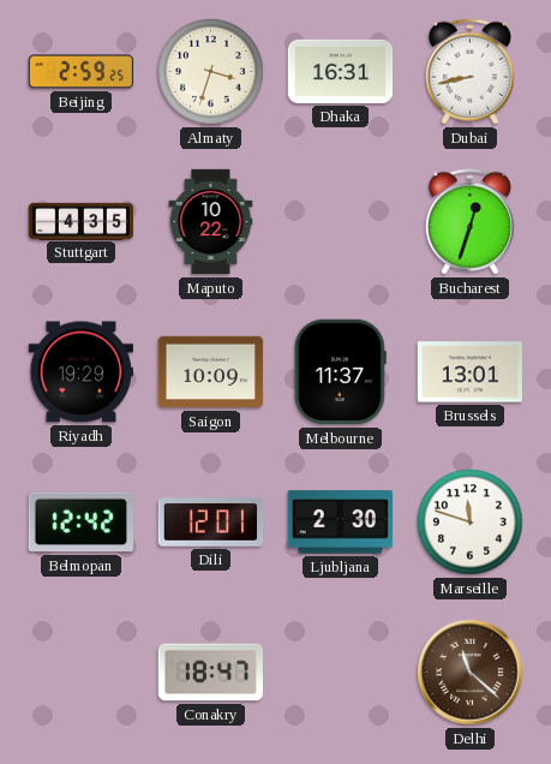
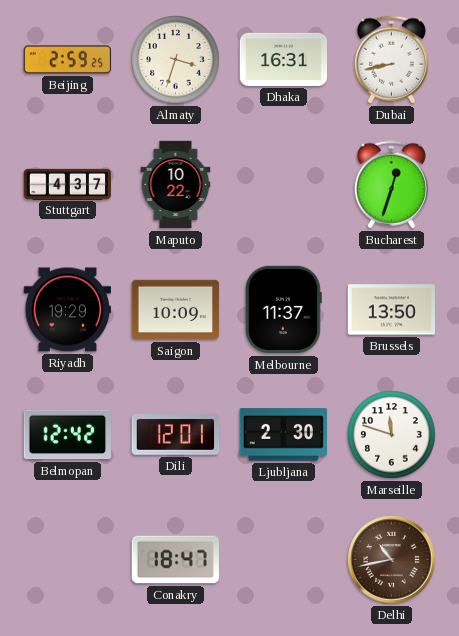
Stuttgart: 4:35 -> 4:37
Brussels: 13:01 -> 13:50
Delhi: 11:22 -> 10:43
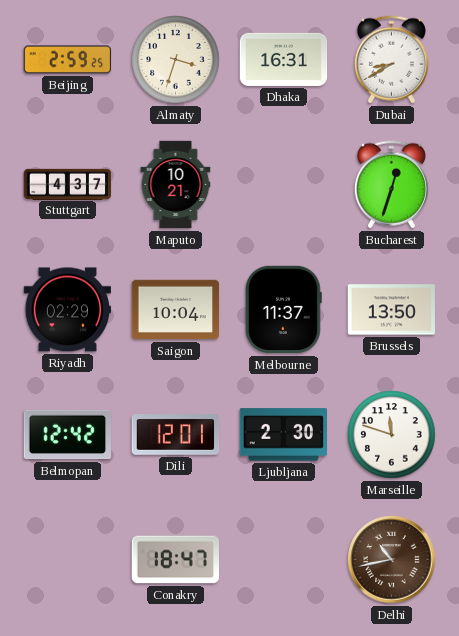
Dubai: 8:43 -> 8:40
Maputo: 10:22 -> 10:21
Riyadh: 19:29 -> 02:29
Saigon: 10:09 -> 10:04
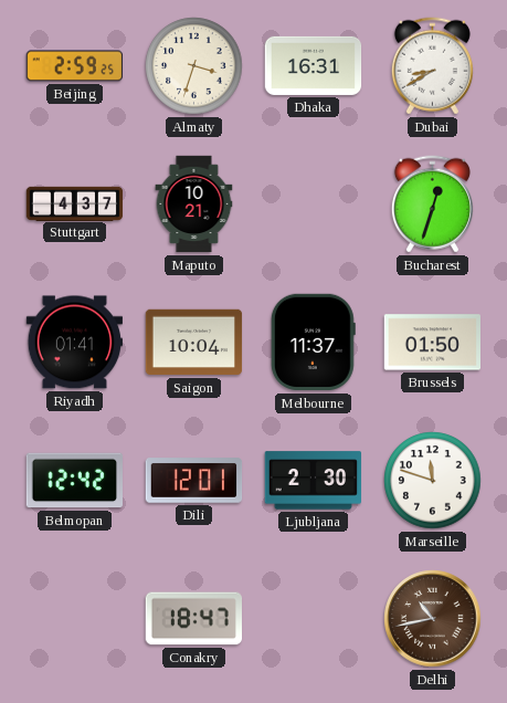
Riyadh: 02:29 -> 01:41
Brussels: 13:50 -> 01:50
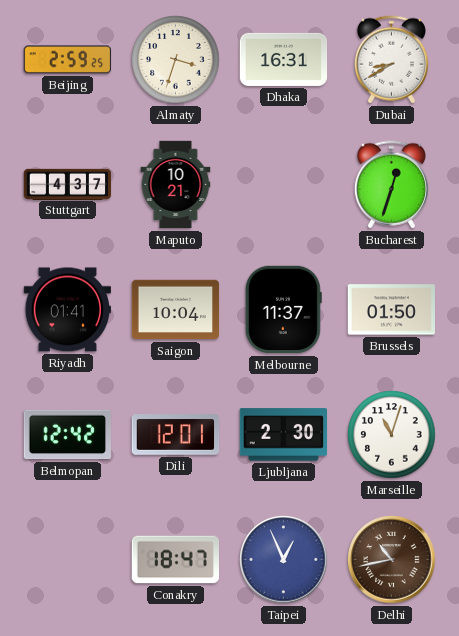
Marseille: 11:48 -> 11:03
Taipei: none -> 12:56
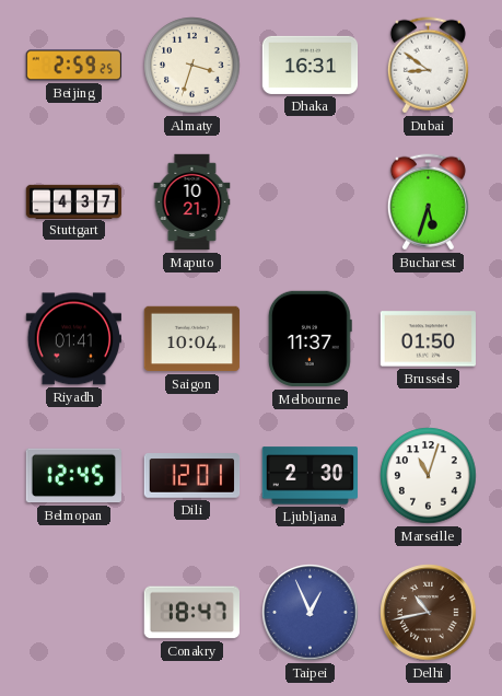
Dubai: 8:40 -> 8:51
Bucharest: 12:33 -> 5:33
Belmopan: 12:42 -> 12:45
